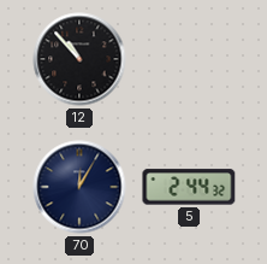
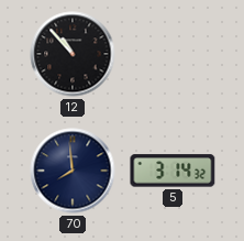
70: 12:05 -> 7:59
5: 2:44 -> 3:14
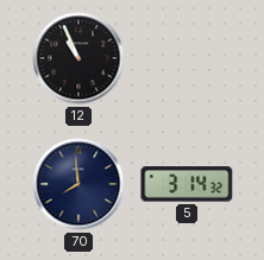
12: 10:53 -> 10:56
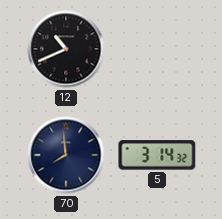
12: 10:56 -> 10:41
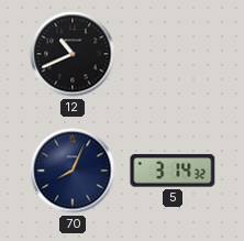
70: 7:59 -> 8:04
